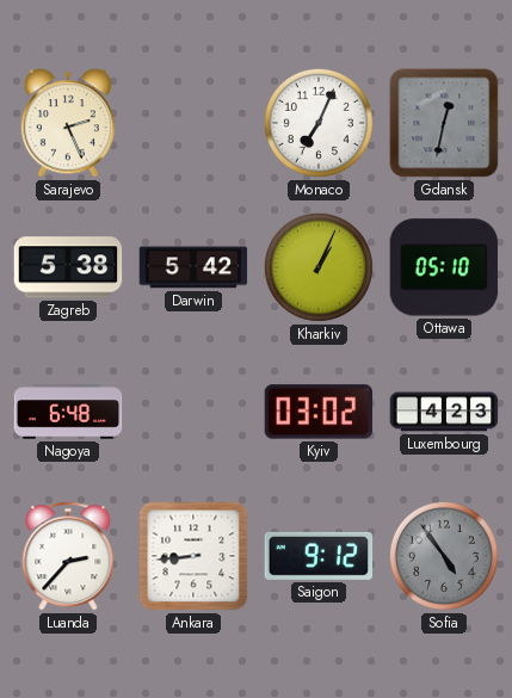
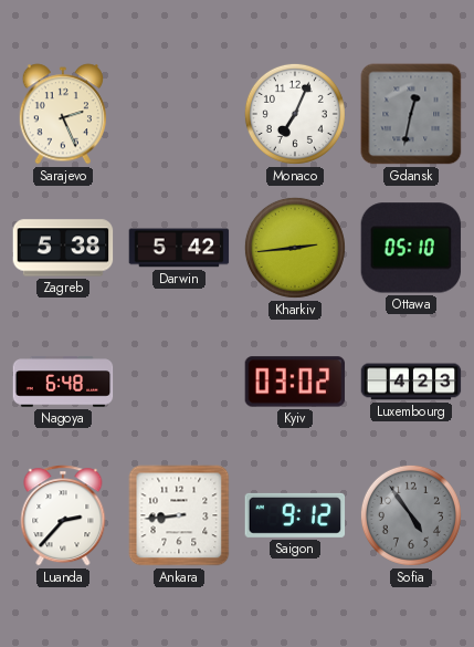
Kharkiv: 1:04 -> 2:44
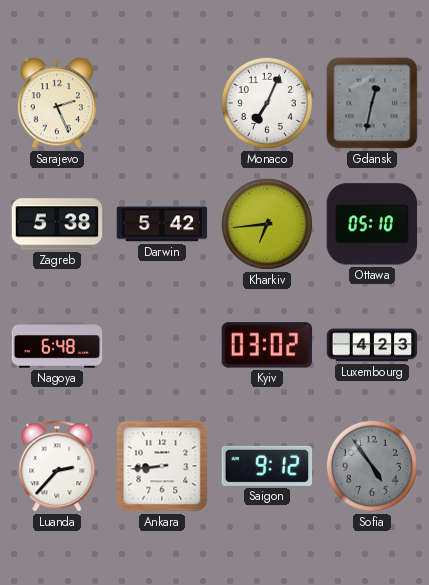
Kharkiv: 2:44 -> 6:44
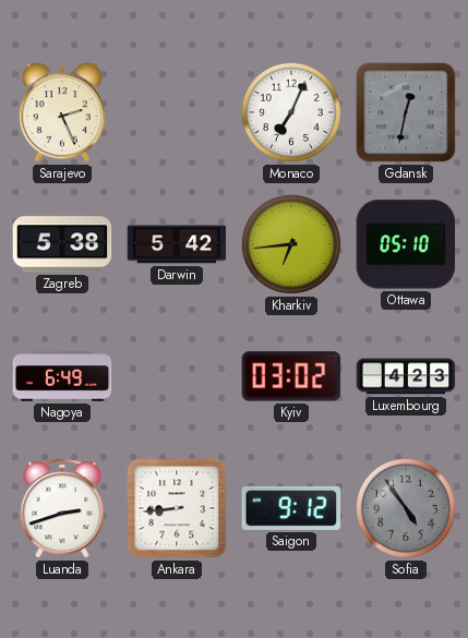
Nagoya: 6:48 -> 6:49
Luanda: 2:37 -> 2:42
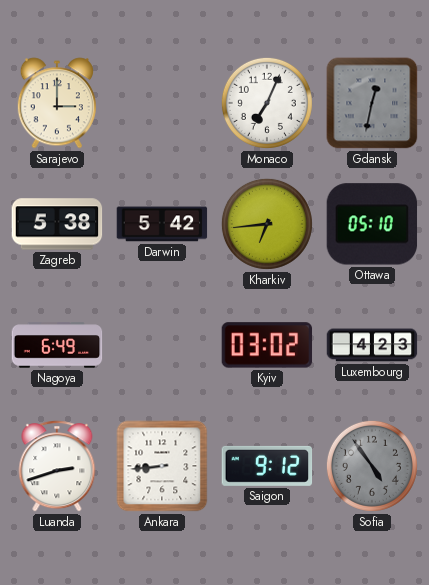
Sarajevo: 2:26 -> 3:00
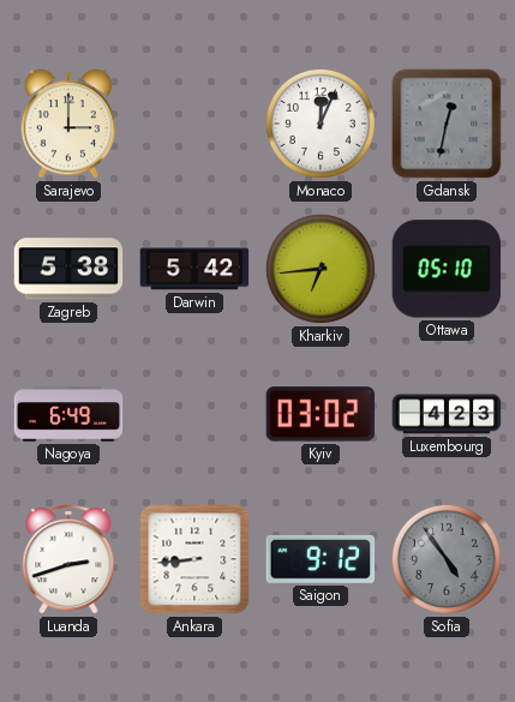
Monaco: 7:04 -> 12:04
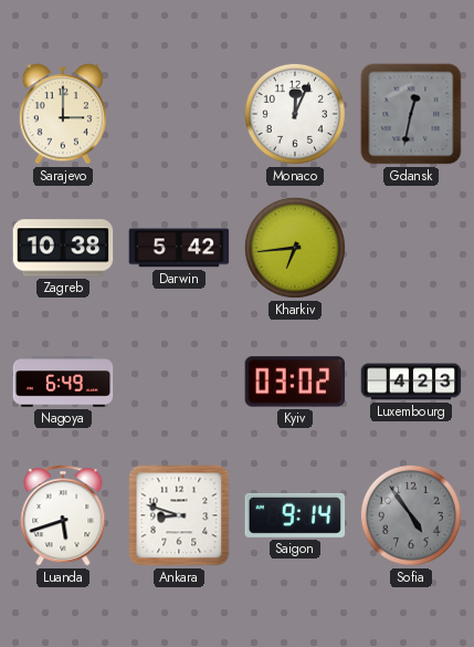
Zagreb: 5:38 -> 10:38
Ottawa: 05:10 -> none
Luanda: 2:42 -> 5:42
Ankara: 8:44 -> 8:48
Saigon: 9:12 -> 9:14
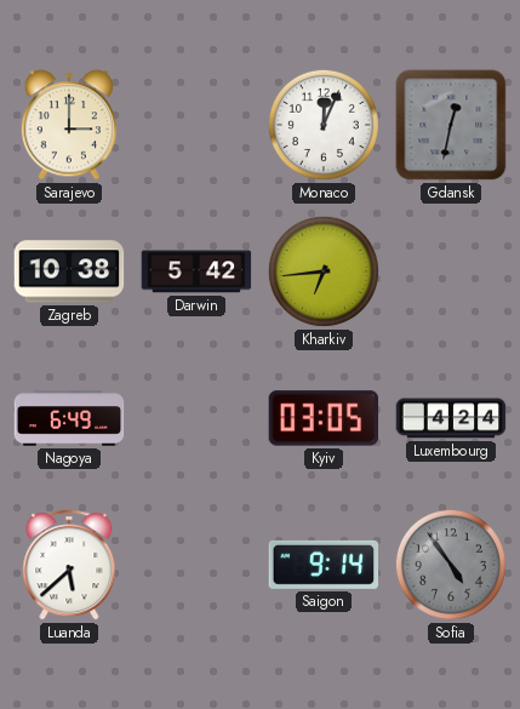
Kyiv: 03:02 -> 03:05
Luxembourg: 4:23 -> 4:24
Luanda: 5:42 -> 5:38
Ankara: 8:48 -> none
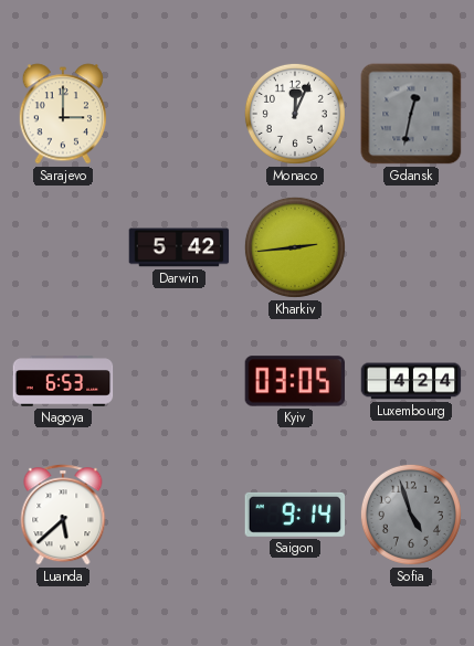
Zagreb: 10:38 -> none
Kharkiv: 6:44 -> 2:44
Nagoya: 6:49 -> 6:53
Sofia: 4:54 -> 4:57
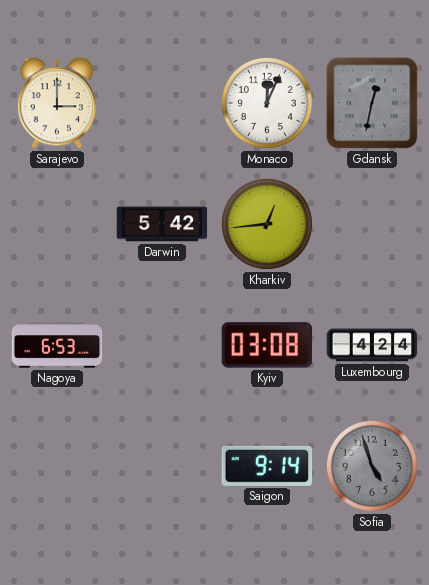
Kharkiv: 2:44 -> 12:44
Kyiv: 03:05 -> 03:08
Luanda: 5:38 -> none
